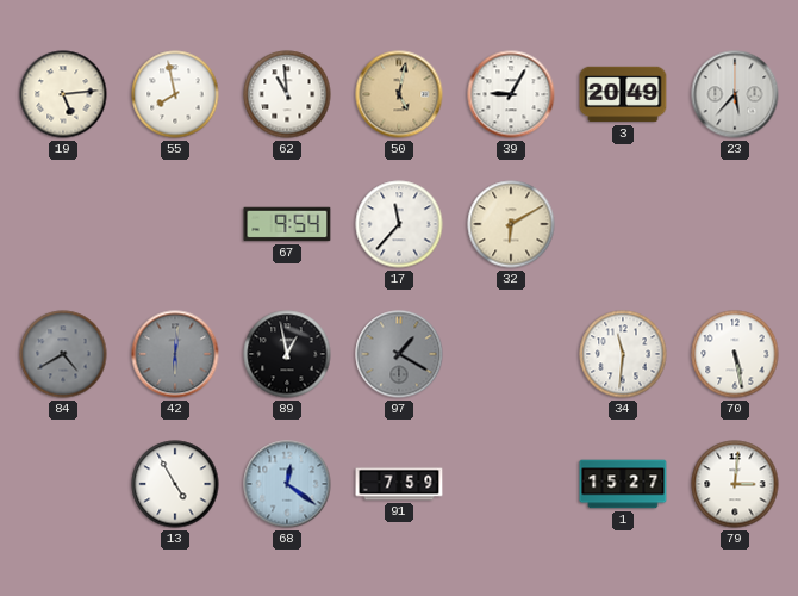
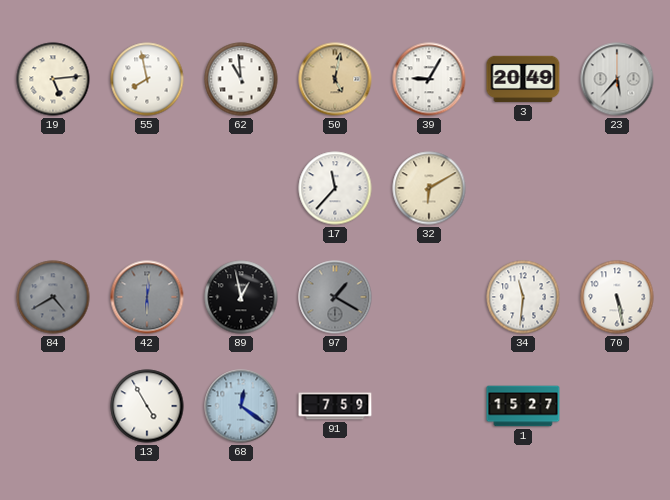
67: 9:54 -> none
79: 3:01 -> none
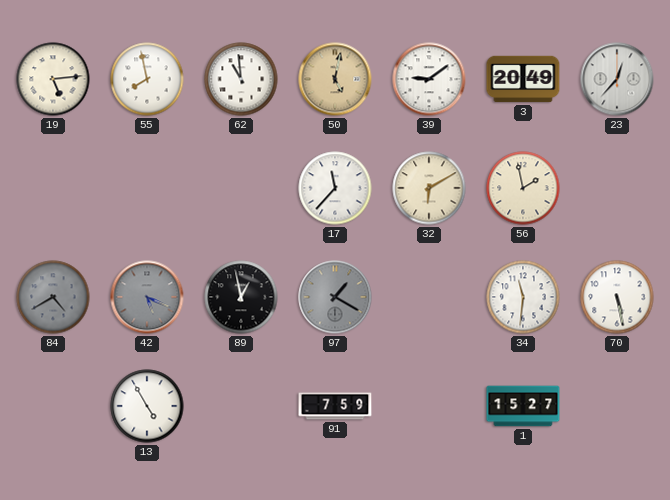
39: 9:05 -> 9:09
23: 5:37 -> 12:37
56: none -> 1:58
42: 6:01 -> 5:19
68: 12:21 -> none
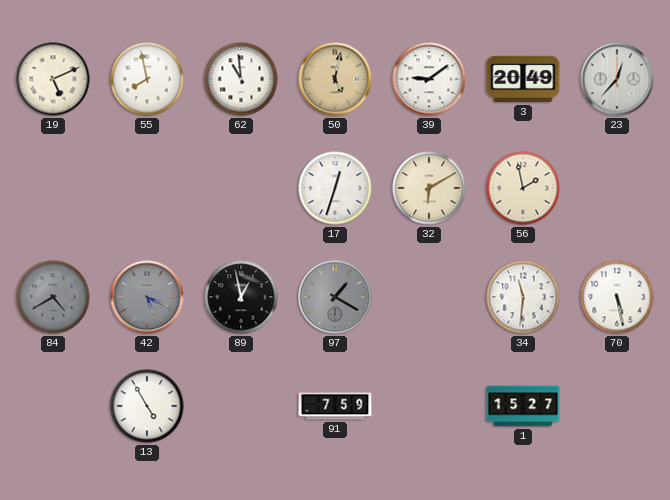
19: 5:14 -> 5:11
17: 11:37 -> 12:33
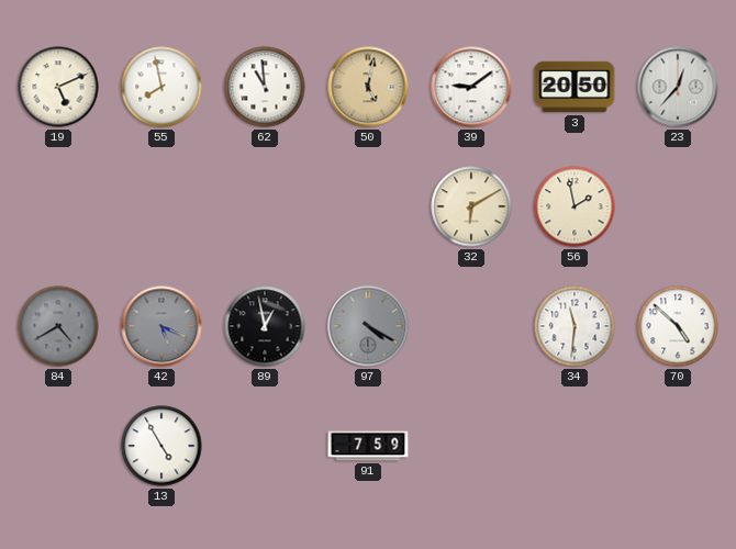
3: 20:49 -> 20:50
17: 12:33 -> none
97: 1:20 -> 4:20
70: 5:28 -> 4:52
1: 15:27 -> none
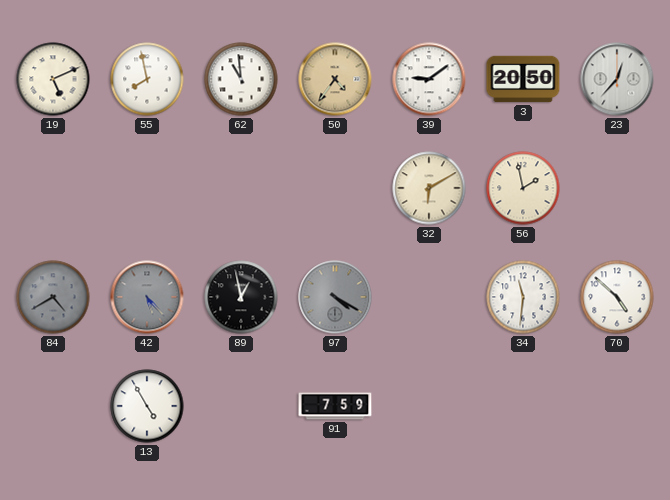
50: 5:02 -> 4:36
42: 5:19 -> 5:23
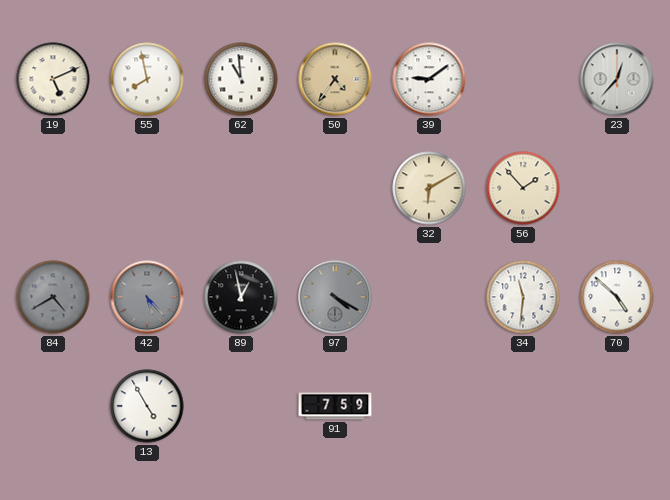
3: 20:50 -> none
56: 1:58 -> 1:53
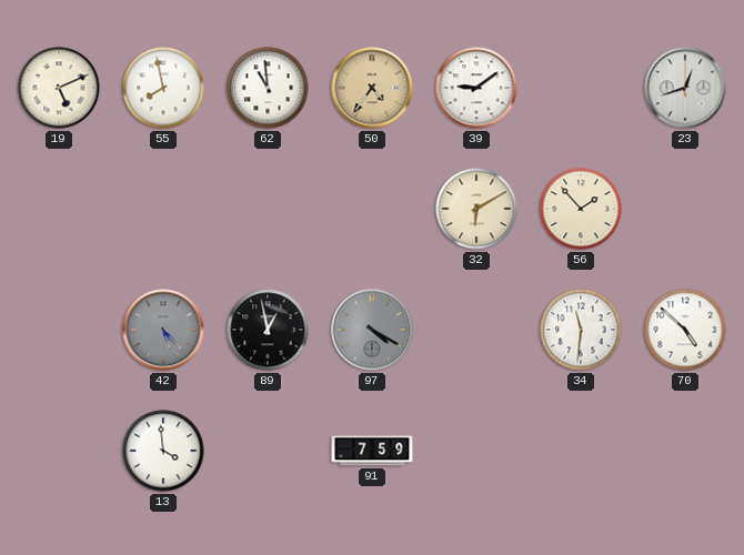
23: 12:37 -> 12:42
84: 4:40 -> none
13: 4:55 -> 3:59
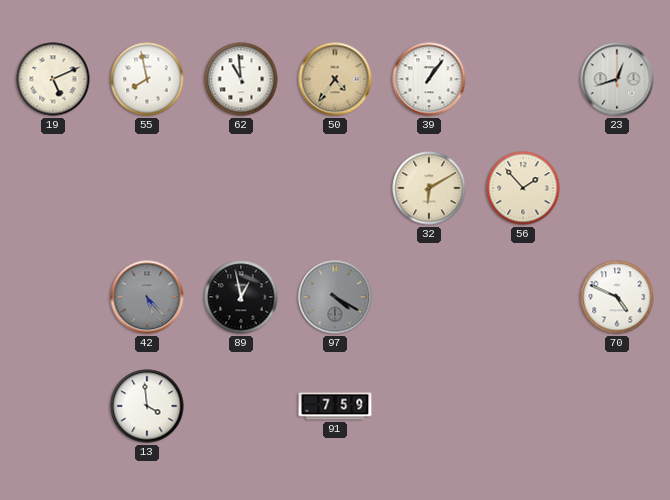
39: 9:09 -> 1:06
34: 11:31 -> none
70: 4:52 -> 4:49
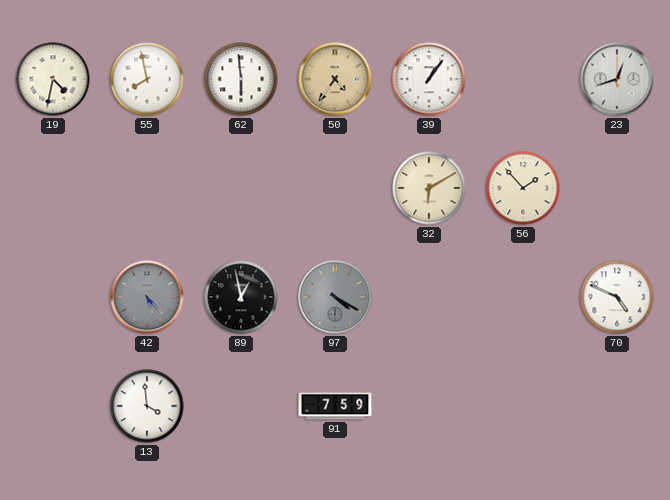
19: 5:11 -> 4:32
62: 10:59 -> 5:59
